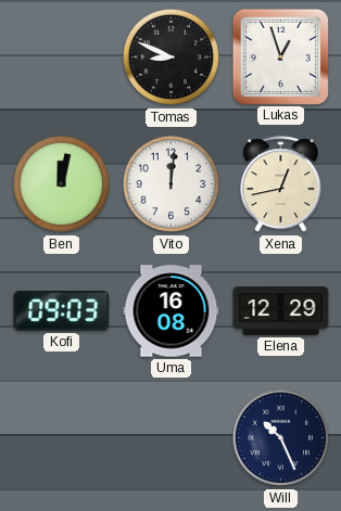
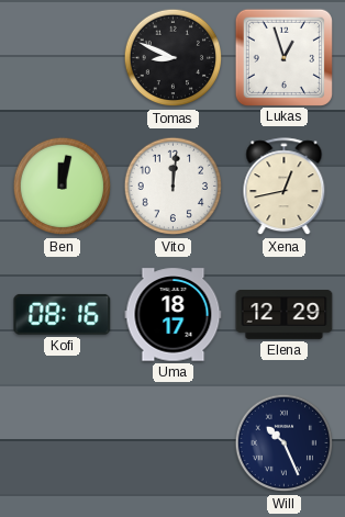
Kofi: 09:03 -> 08:16
Uma: 16:08 -> 18:17
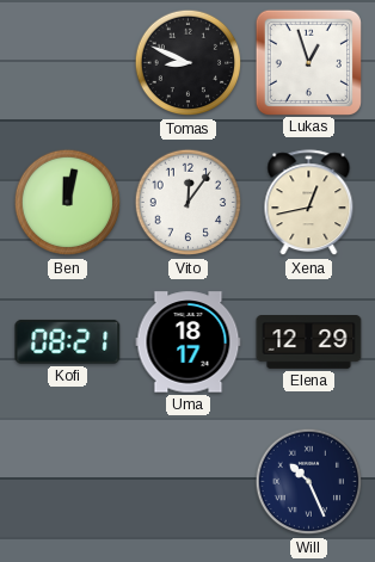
Vito: 12:01 -> 12:06
Kofi: 08:16 -> 08:21
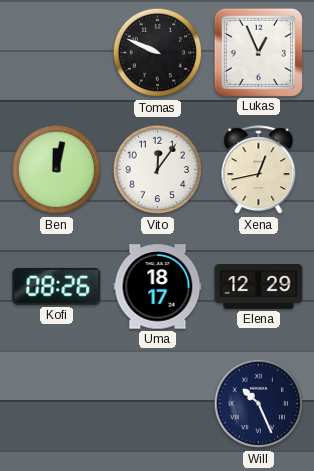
Tomas: 8:49 -> 9:49
Lukas: 12:57 -> 12:56
Kofi: 08:21 -> 08:26
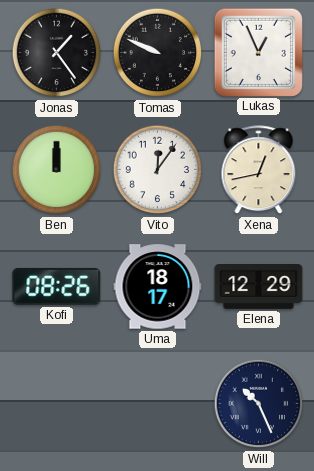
Jonas: none -> 1:24
Ben: 12:02 -> 12:00
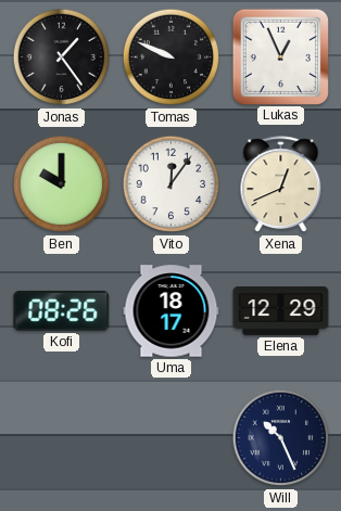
Ben: 12:00 -> 10:00
Xena: 12:43 -> 12:41
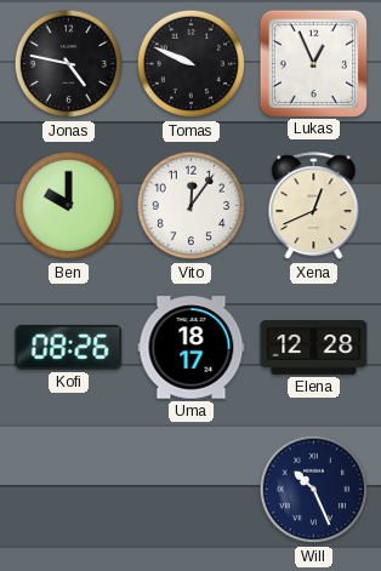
Jonas: 1:24 -> 4:47
Elena: 12:29 -> 12:28
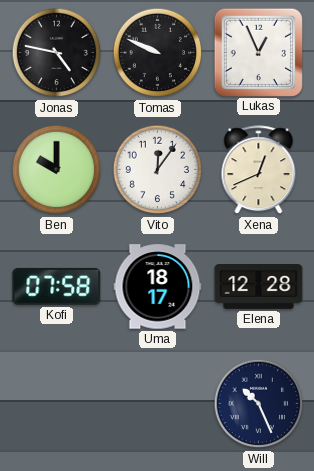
Kofi: 08:26 -> 07:58
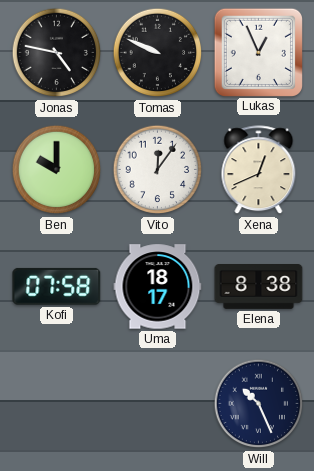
Elena: 12:28 -> 8:38
